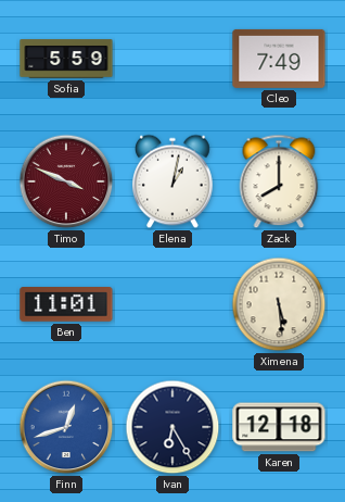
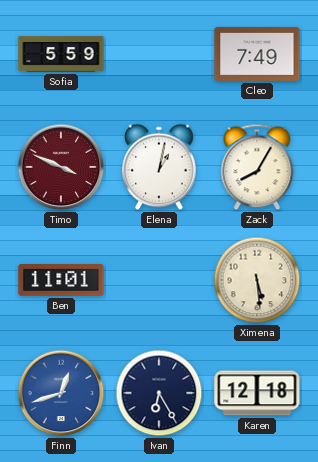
Zack: 8:00 -> 8:05
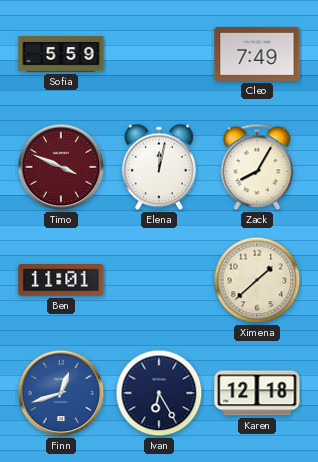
Elena: 1:02 -> 12:02
Ximena: 5:29 -> 1:38
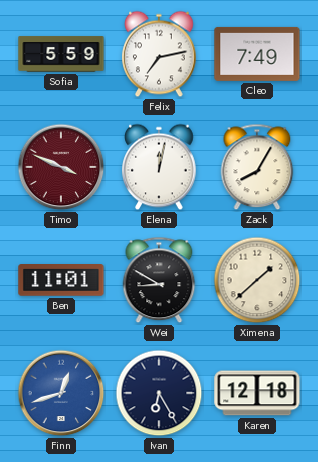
Felix: none -> 7:13
Wei: none -> 8:50
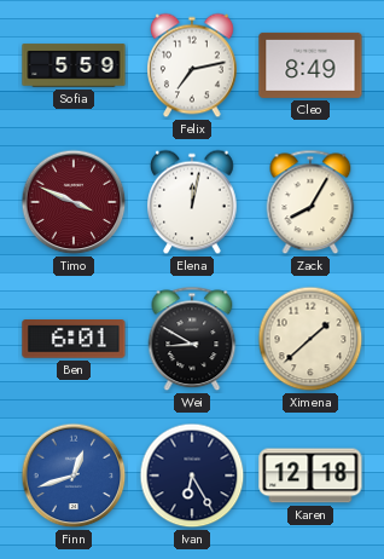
Cleo: 7:49 -> 8:49
Ben: 11:01 -> 6:01
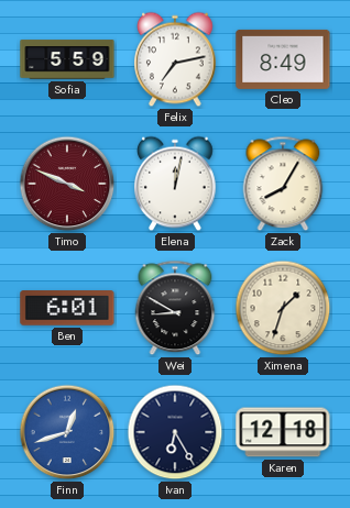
Ximena: 1:38 -> 1:33
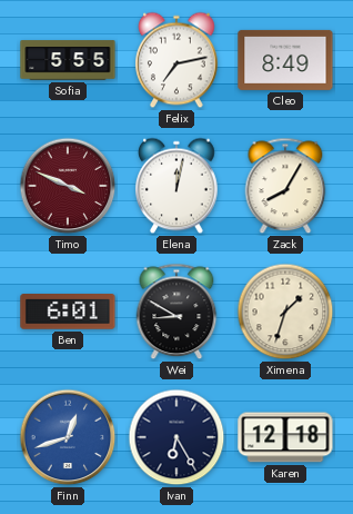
Sofia: 5:59 -> 5:55
